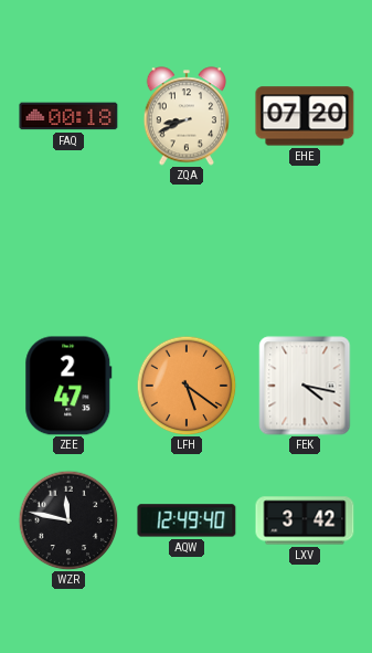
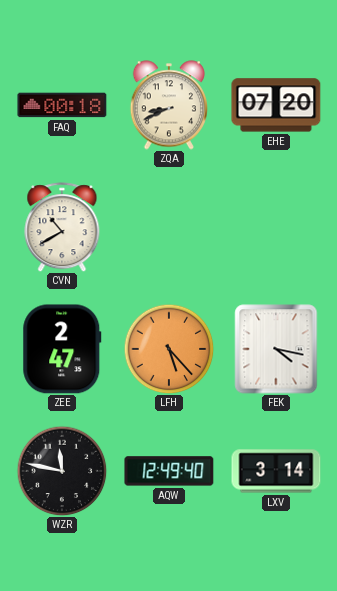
CVN: none -> 10:40
LFH: 5:21 -> 5:23
LXV: 3:42 -> 3:14
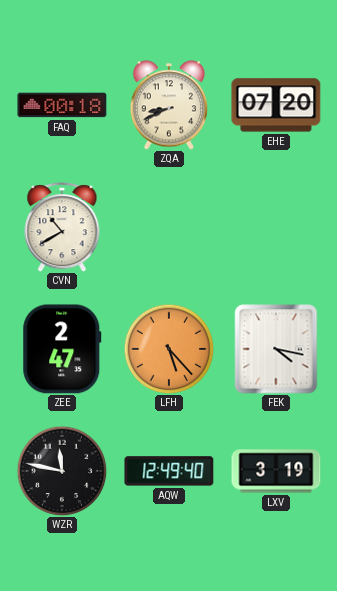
LXV: 3:14 -> 3:19
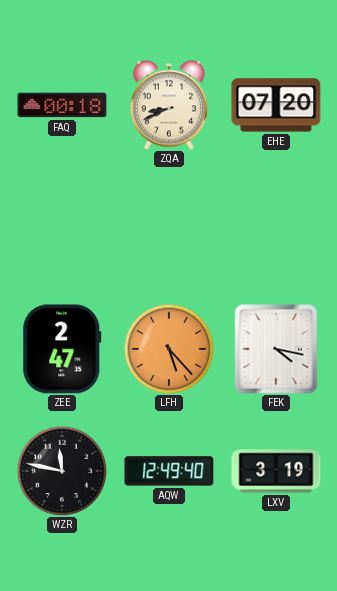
CVN: 10:40 -> none
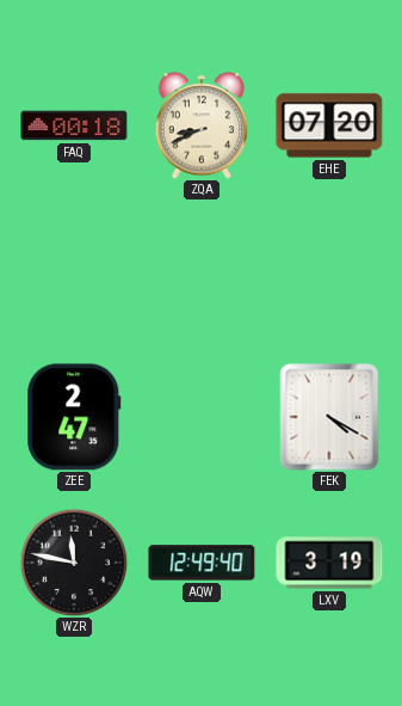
LFH: 5:23 -> none
FEK: 4:17 -> 4:20
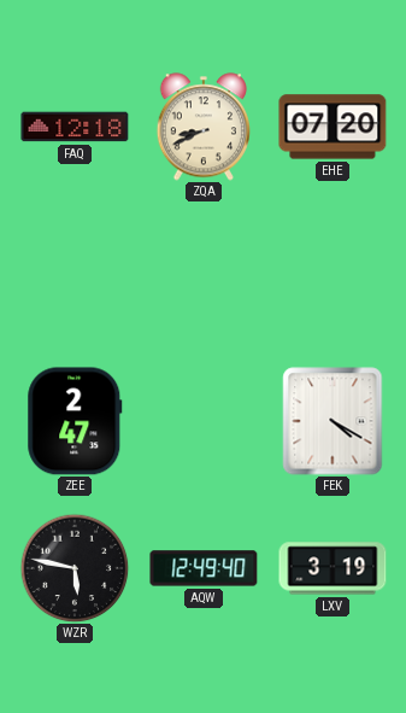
FAQ: 00:18 -> 12:18
WZR: 11:47 -> 5:47
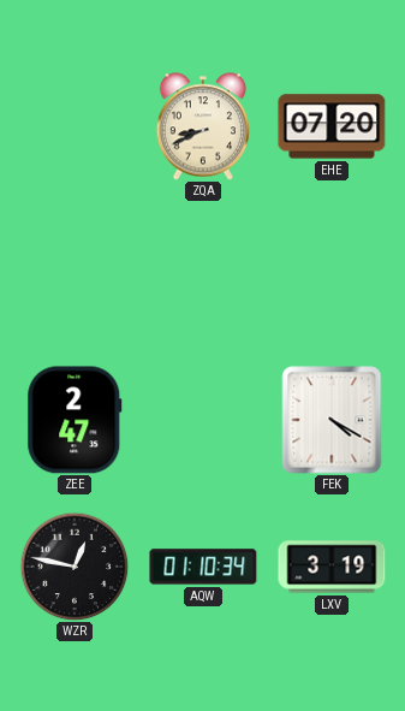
FAQ: 12:18 -> none
WZR: 5:47 -> 12:47
AQW: 12:49 -> 01:10
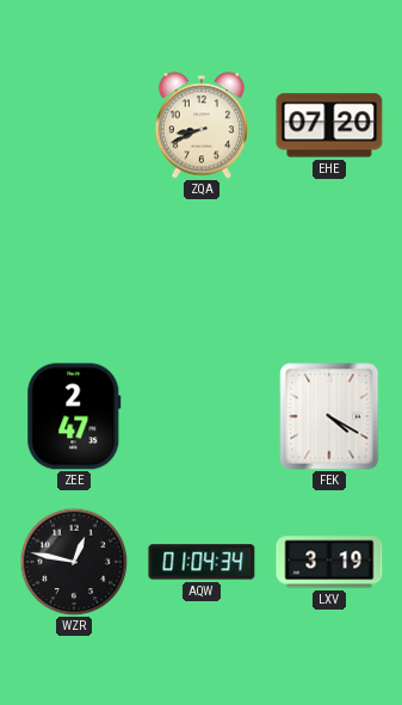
AQW: 01:10 -> 01:04
